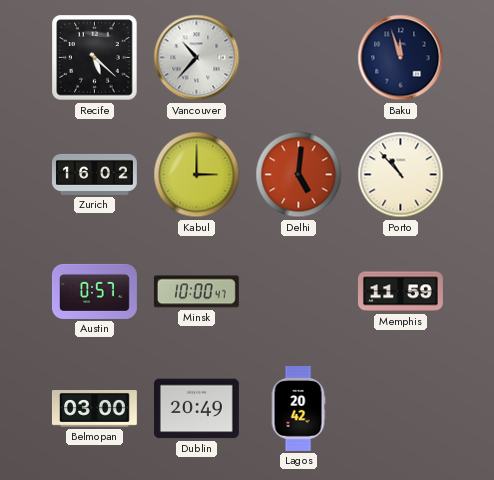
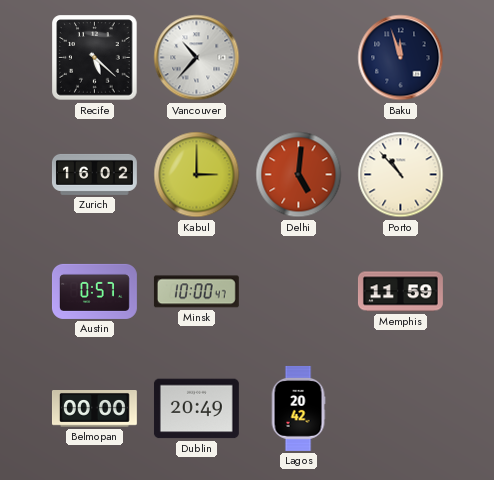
Belmopan: 03:00 -> 00:00
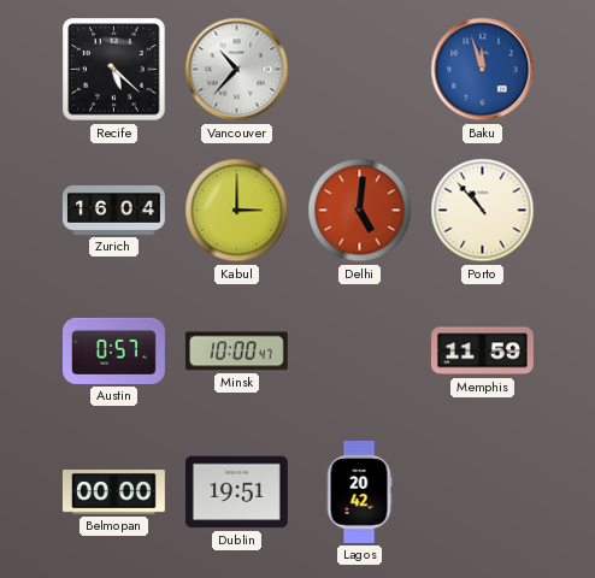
Baku dial: navy -> blue
Zurich: 16:02 -> 16:04
Dublin: 20:49 -> 19:51
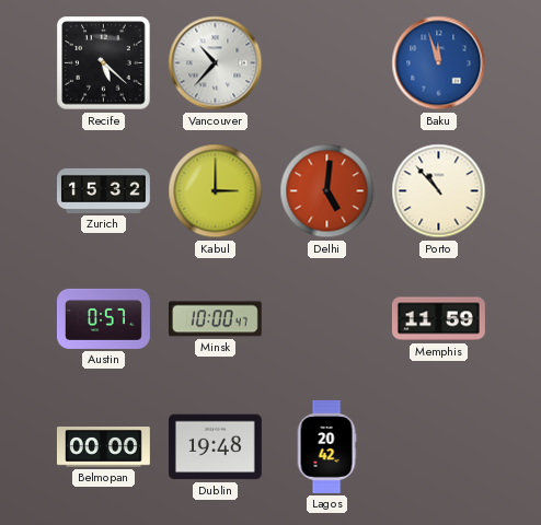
Zurich: 16:04 -> 15:32
Dublin: 19:51 -> 19:48
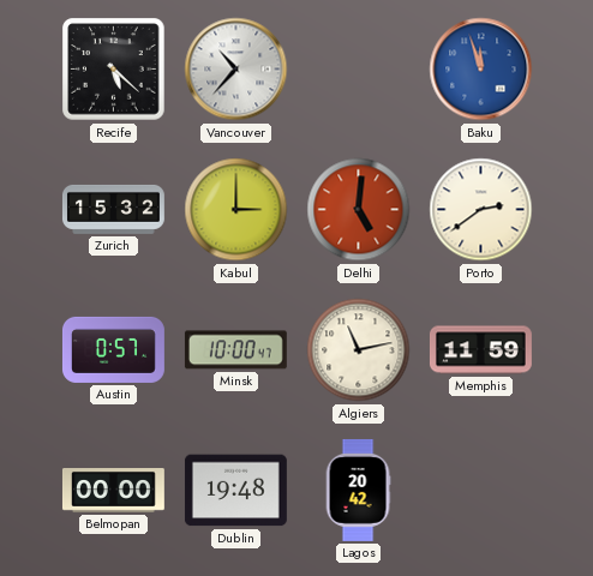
Porto: 10:53 -> 2:39
Algiers: none -> 11:13
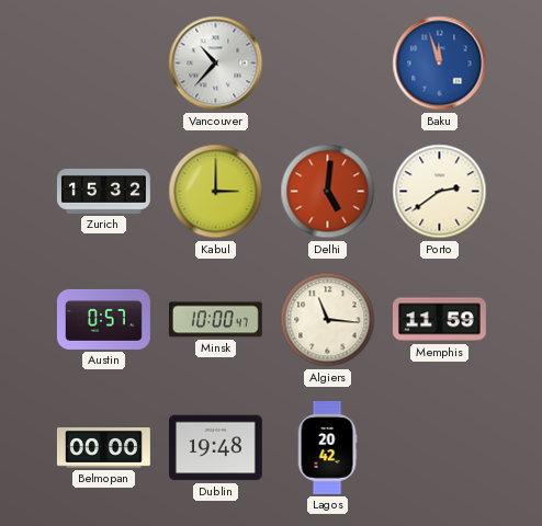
Recife: 5:22 -> none
Algiers: 11:13 -> 11:16
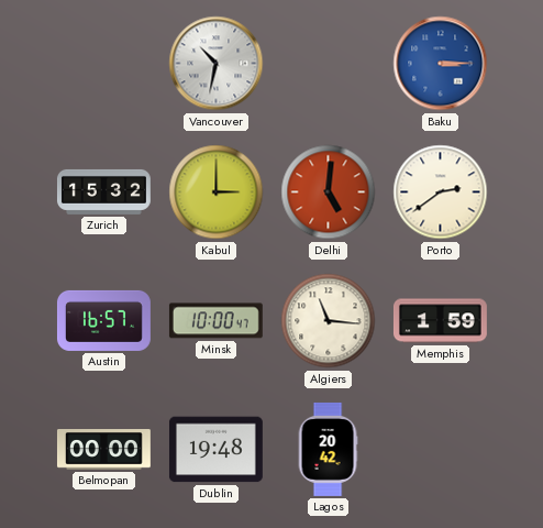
Vancouver: 10:37 -> 10:32
Baku: 11:57 -> 3:15
Austin: 0:57 -> 16:57
Memphis: 11:59 -> 1:59
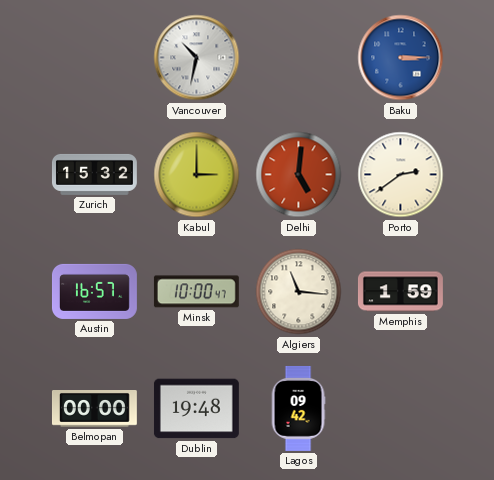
Lagos: 20:42 -> 09:42
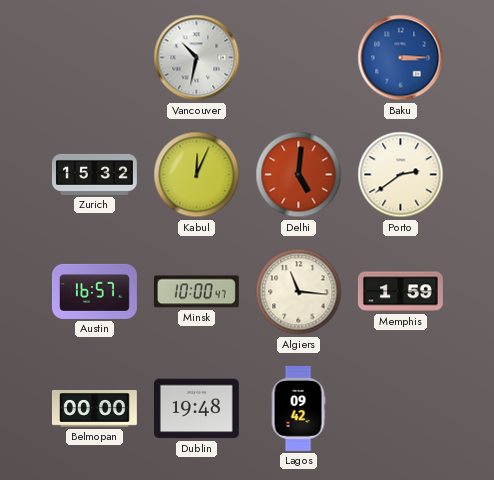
Kabul: 3:00 -> 12:04
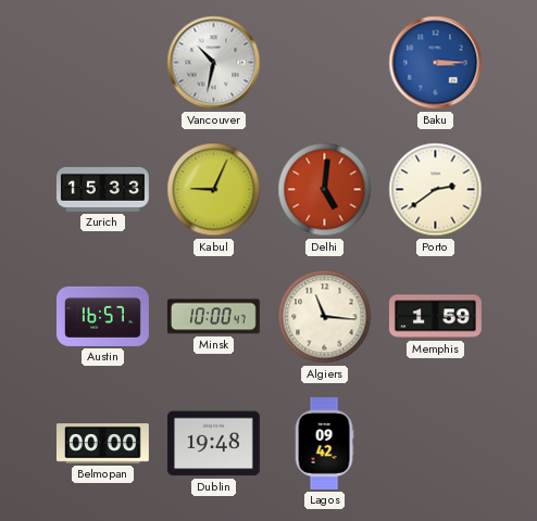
Zurich: 15:32 -> 15:33
Kabul: 12:04 -> 9:04
